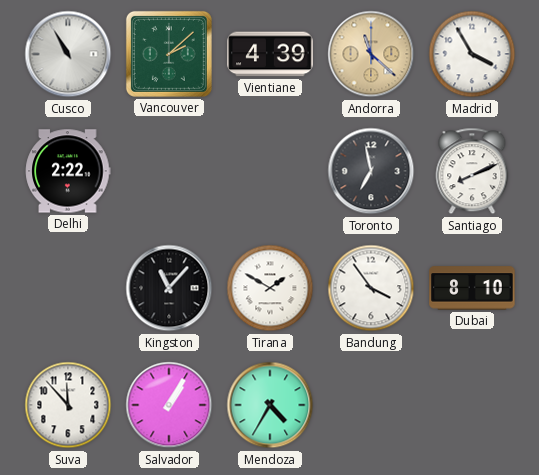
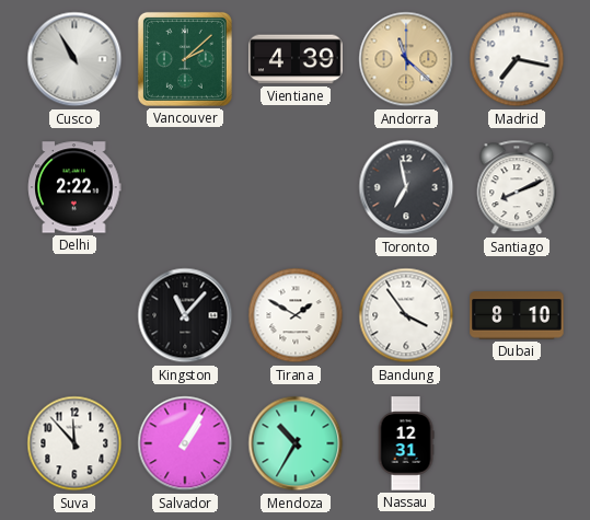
Madrid: 3:55 -> 7:17
Mendoza: 4:35 -> 10:35
Nassau: none -> 12:31
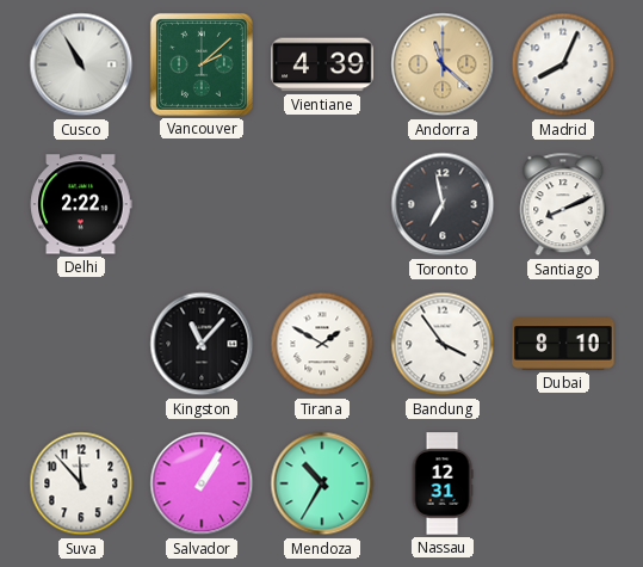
Madrid: 7:17 -> 8:04
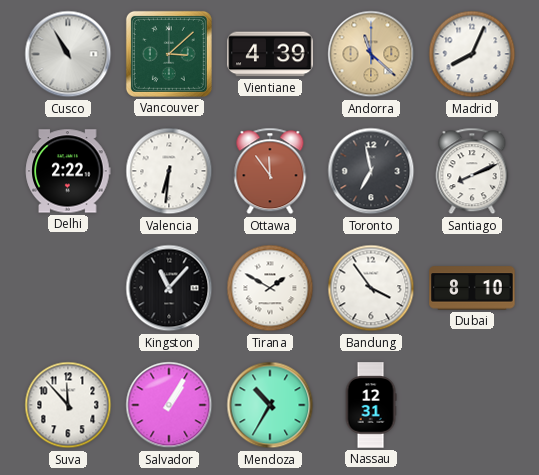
Vancouver: 2:08 -> 3:08
Valencia: none -> 6:31
Ottawa: none -> 11:54
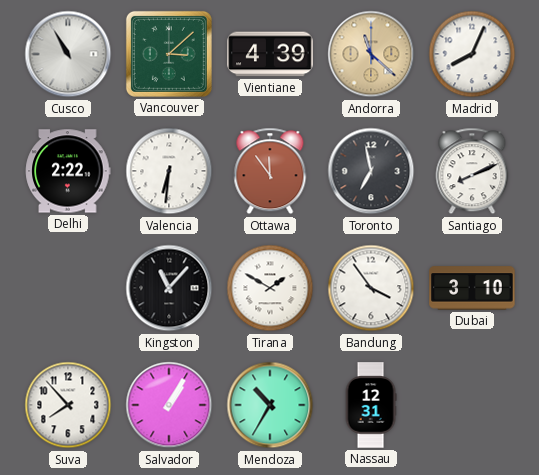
Dubai: 8:10 -> 3:10
Suva: 11:53 -> 7:53
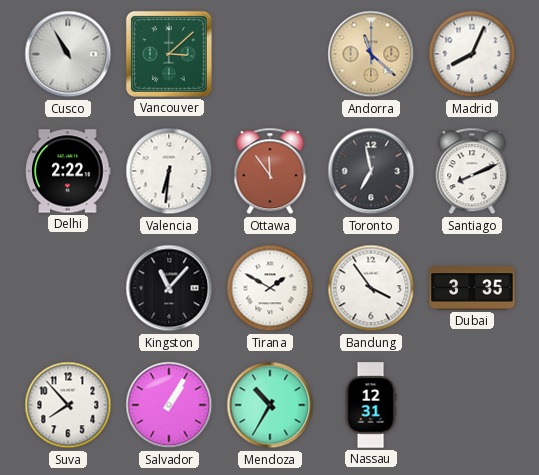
Vientiane: 4:39 -> none
Dubai: 3:10 -> 3:35
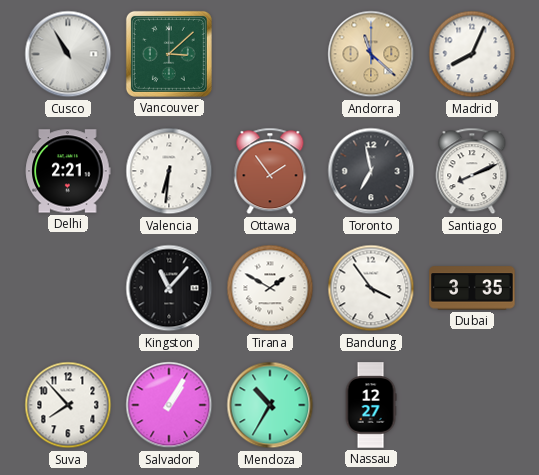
Delhi: 2:22 -> 2:21
Ottawa: 11:54 -> 1:54
Nassau: 12:31 -> 12:27
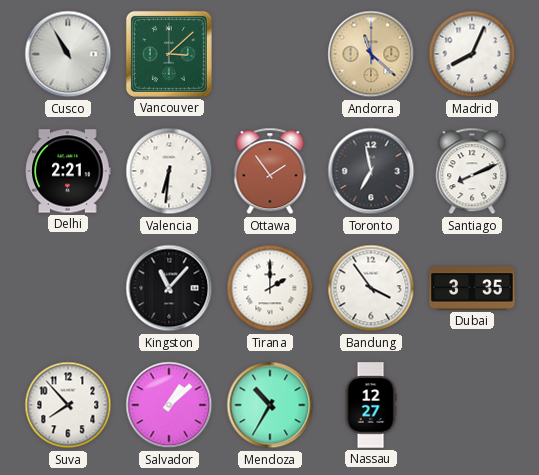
Tirana: 1:50 -> 2:00
Salvador: 1:05 -> 1:08
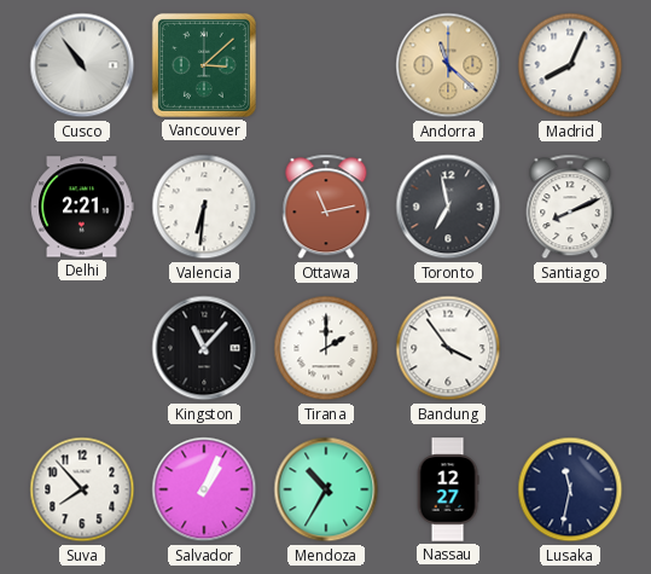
Cusco: 10:55 -> 10:54
Ottawa: 1:54 -> 11:13
Dubai: 3:35 -> none
Salvador: 1:08 -> 1:04
Lusaka: none -> 11:32
